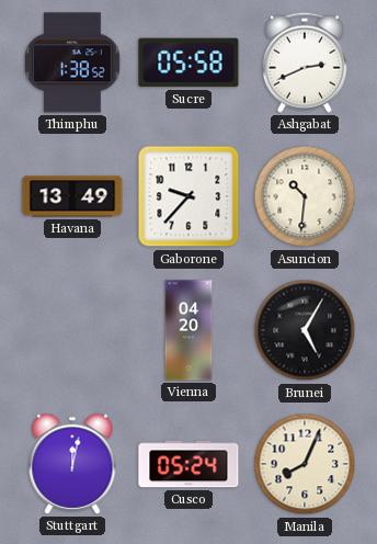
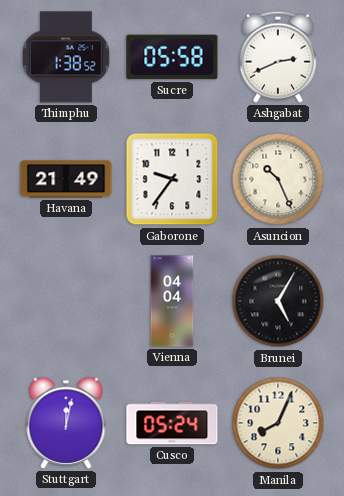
Havana: 13:49 -> 21:49
Gaborone: 9:37 -> 9:36
Asuncion: 10:31 -> 10:26
Vienna: 04:20 -> 04:04
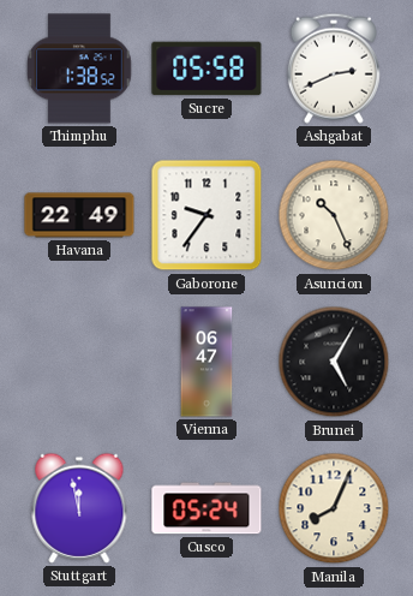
Havana: 21:49 -> 22:49
Vienna: 04:04 -> 06:47
Stuttgart: 12:02 -> 11:58
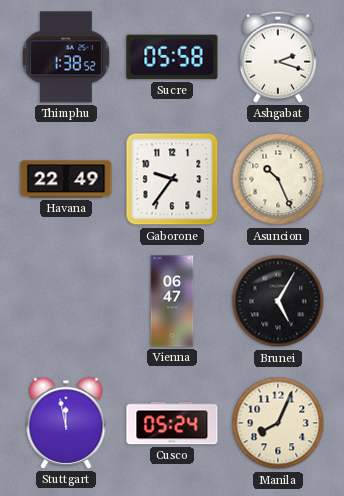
Ashgabat: 2:41 -> 2:18
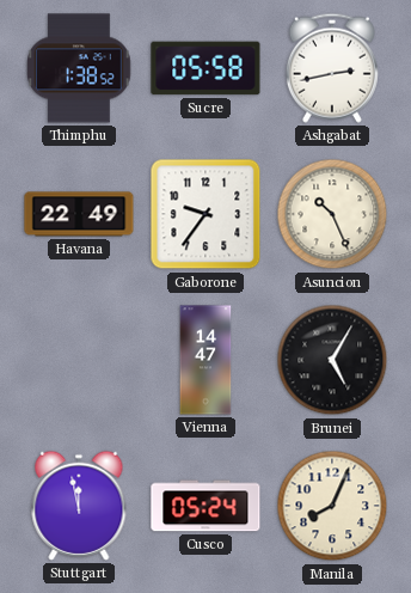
Ashgabat: 2:18 -> 2:43
Vienna: 06:47 -> 14:47
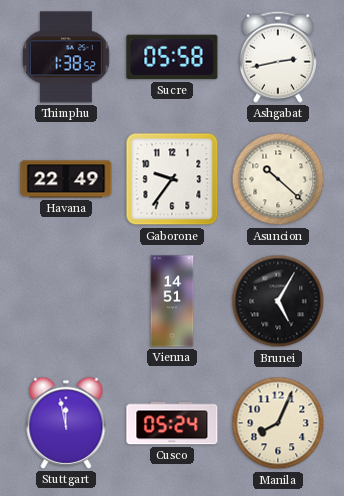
Asuncion: 10:26 -> 10:22
Vienna: 14:47 -> 14:51
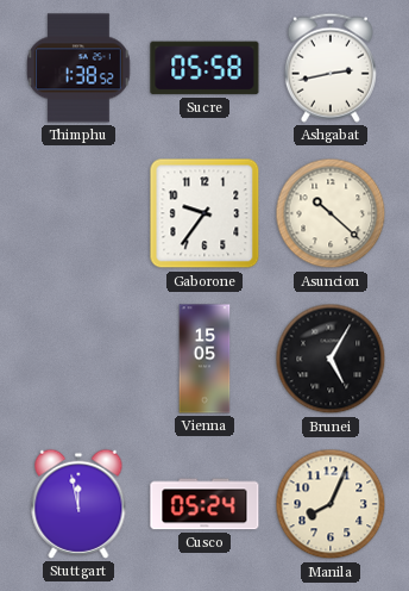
Havana: 22:49 -> none
Vienna: 14:51 -> 15:05
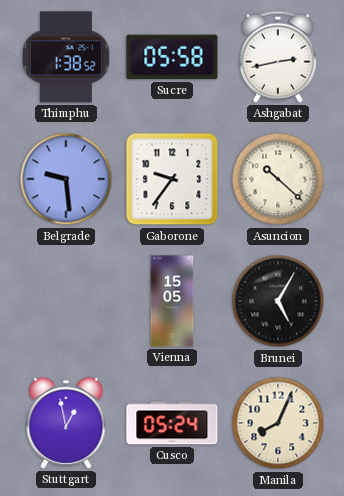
Belgrade: none -> 9:29
Stuttgart: 11:58 -> 12:58
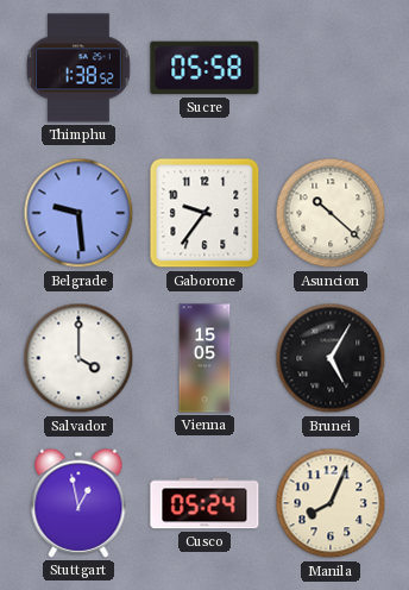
Ashgabat: 2:43 -> none
Salvador: none -> 4:00
